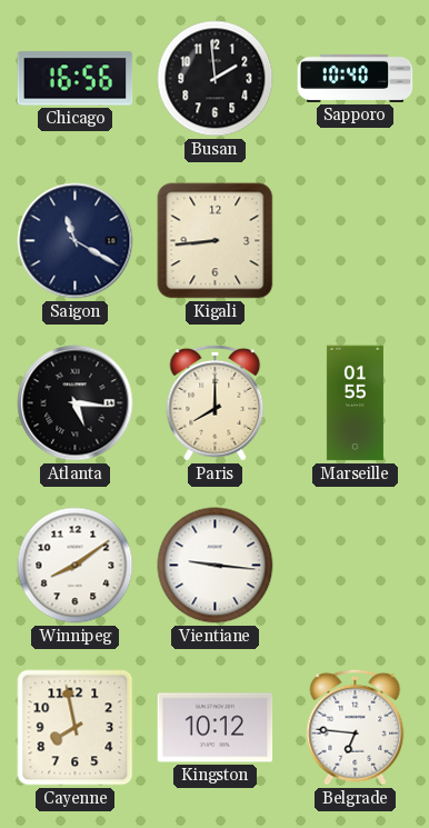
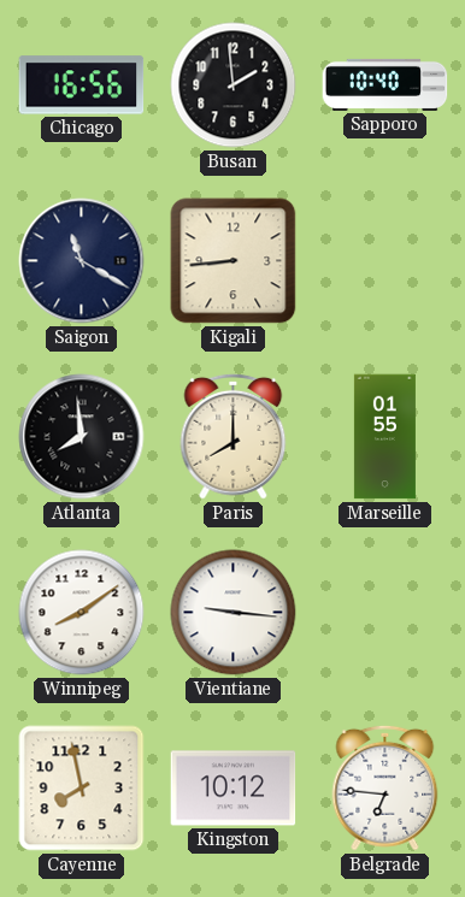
Atlanta: 5:16 -> 7:59
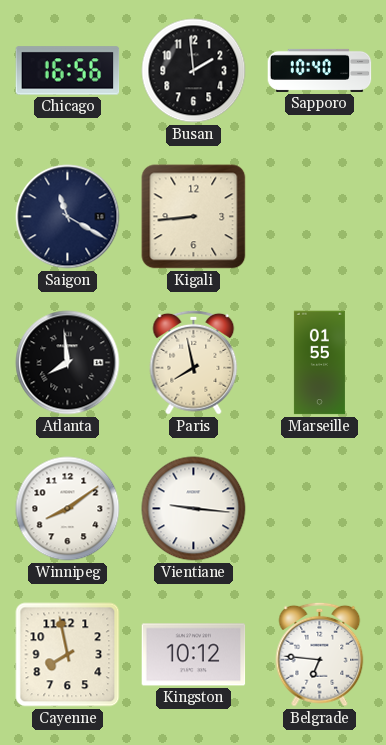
Paris: 8:00 -> 7:58
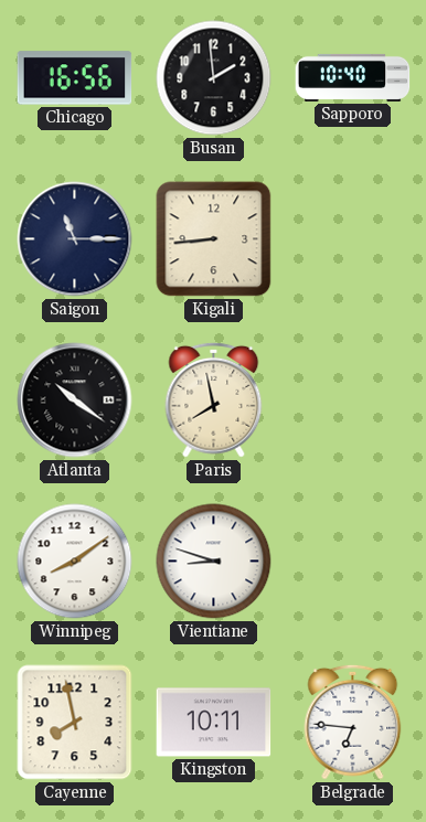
Saigon: 11:20 -> 11:15
Atlanta: 7:59 -> 10:21
Marseille: 01:55 -> none
Vientiane: 9:16 -> 8:48
Kingston: 10:12 -> 10:11
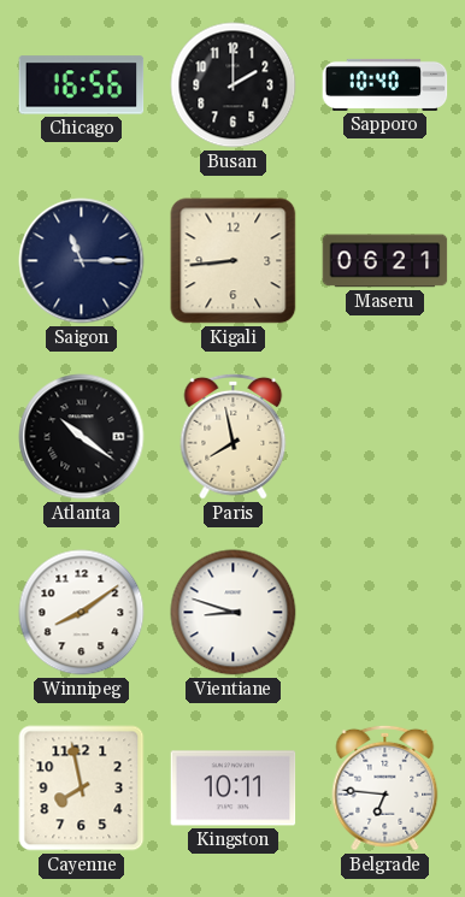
Busan: 1:59 -> 2:00
Maseru: none -> 06:21
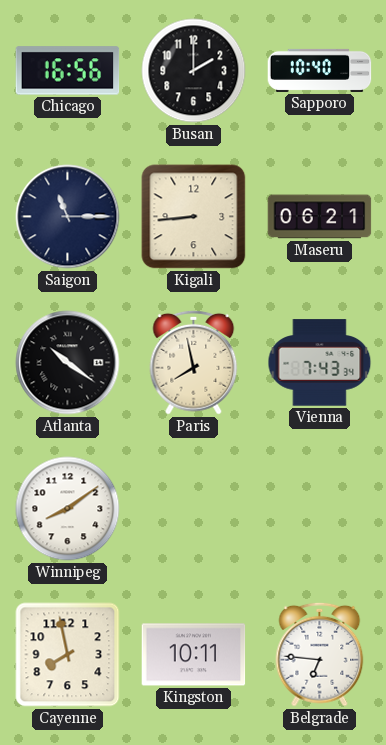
Vienna: none -> 7:43
Vientiane: 8:48 -> none
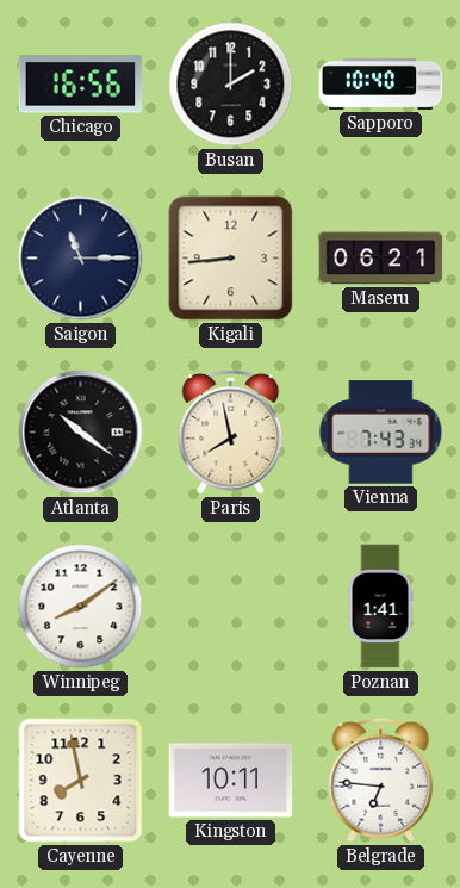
Poznan: none -> 1:41
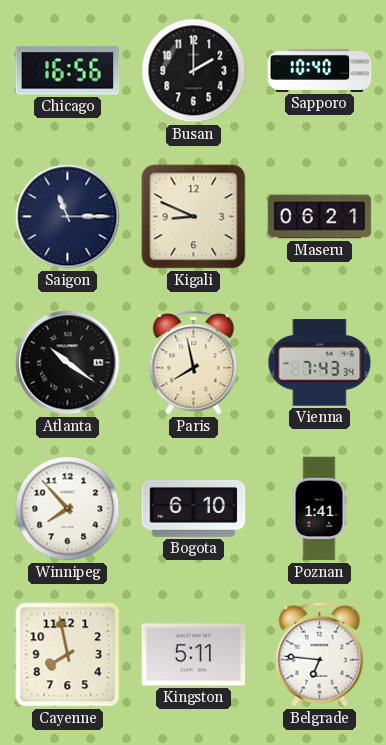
Kigali: 8:44 -> 8:49
Winnipeg: 8:09 -> 7:53
Bogota: none -> 6:10
Kingston: 10:11 -> 5:11
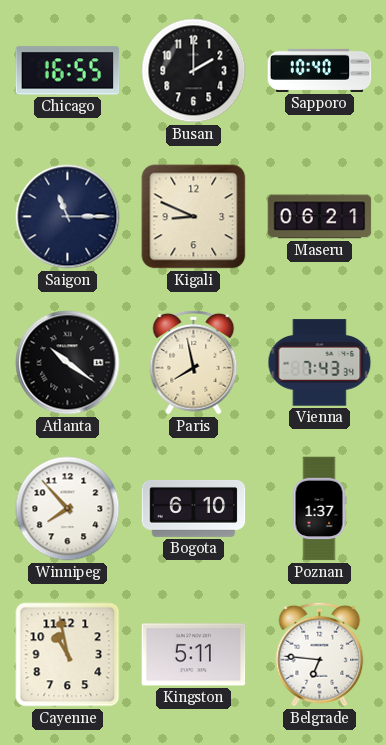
Chicago: 16:56 -> 16:55
Poznan: 1:41 -> 1:37
Cayenne: 7:58 -> 10:58
